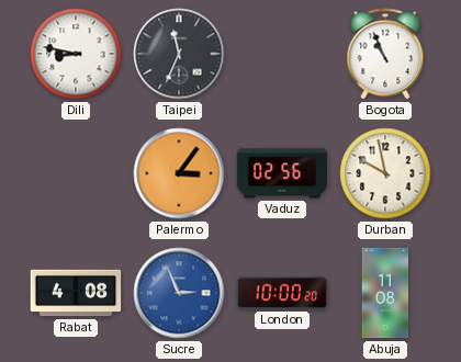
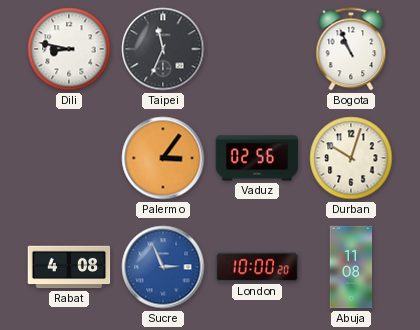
Durban: 9:58 -> 10:03
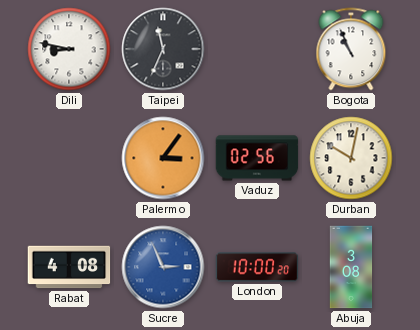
Durban: 10:03 -> 10:02
Abuja: 11:08 -> 3:08
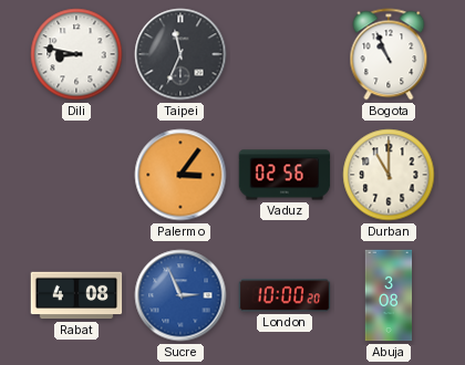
Durban: 10:02 -> 11:00
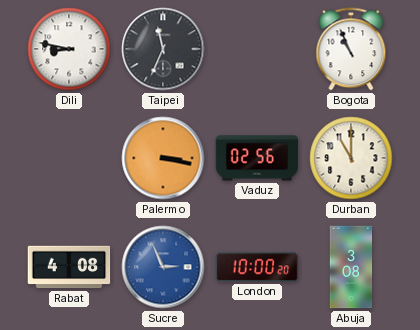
Palermo: 3:06 -> 3:17
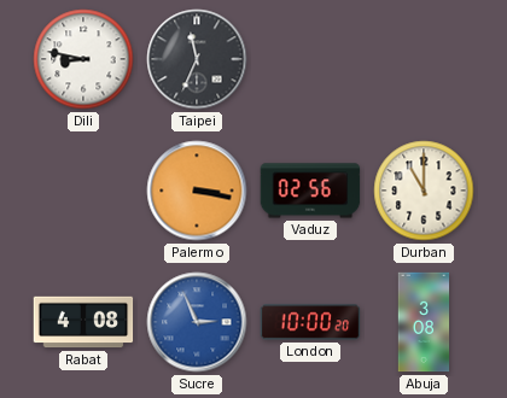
Bogota: 10:56 -> none
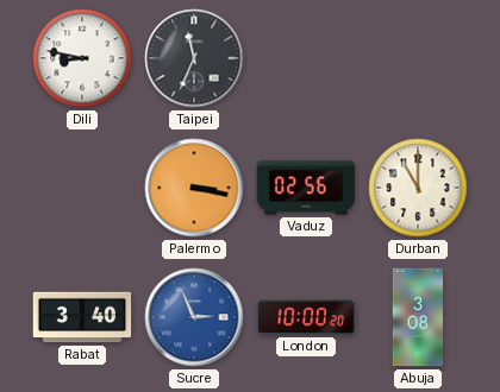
Rabat: 4:08 -> 3:40
